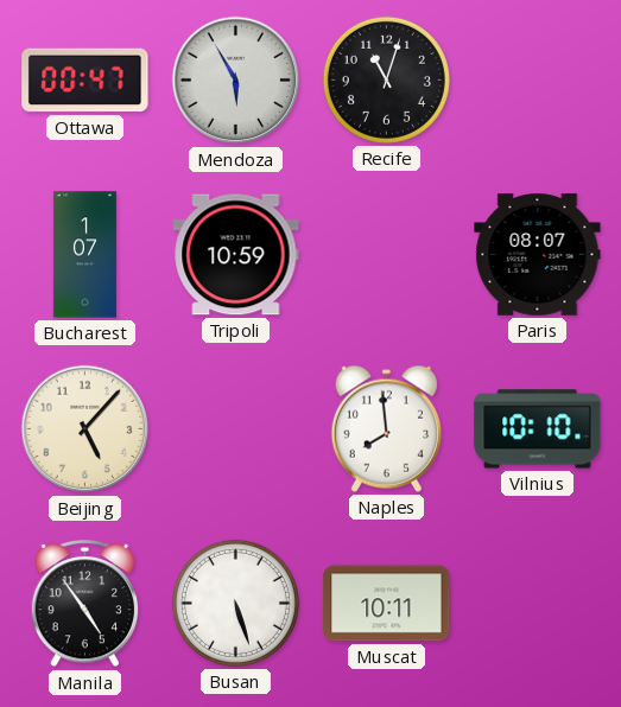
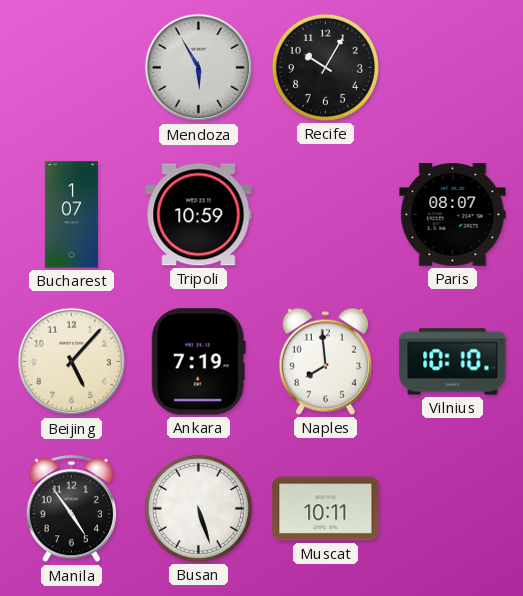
Ottawa: 00:47 -> none
Recife: 11:03 -> 10:05
Ankara: none -> 7:19
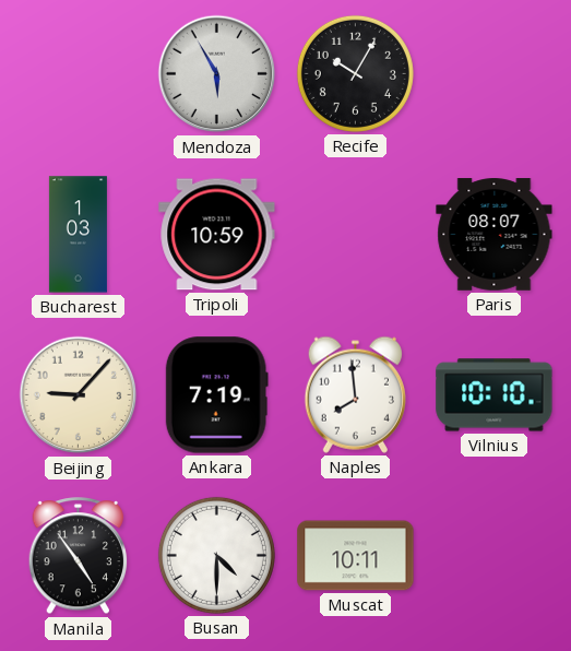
Bucharest: 1:07 -> 1:03
Beijing: 5:07 -> 9:07
Busan: 5:27 -> 4:30
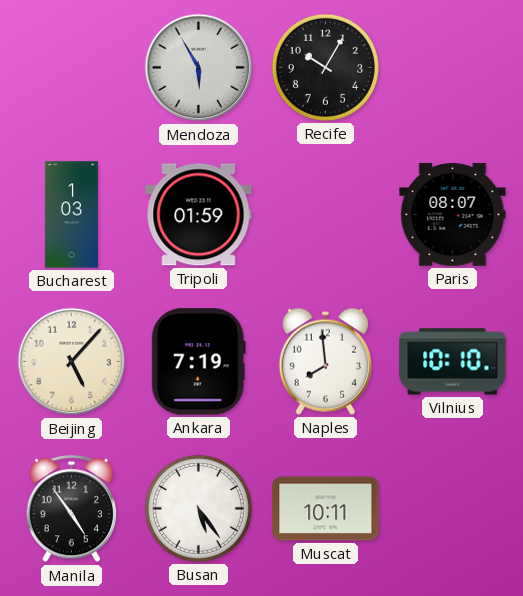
Tripoli: 10:59 -> 01:59
Beijing: 9:07 -> 5:07
Busan: 4:30 -> 5:24
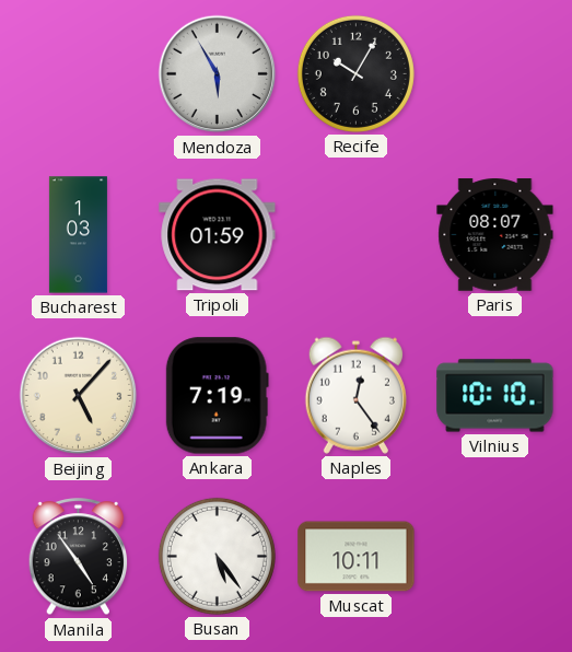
Naples: 7:59 -> 12:24
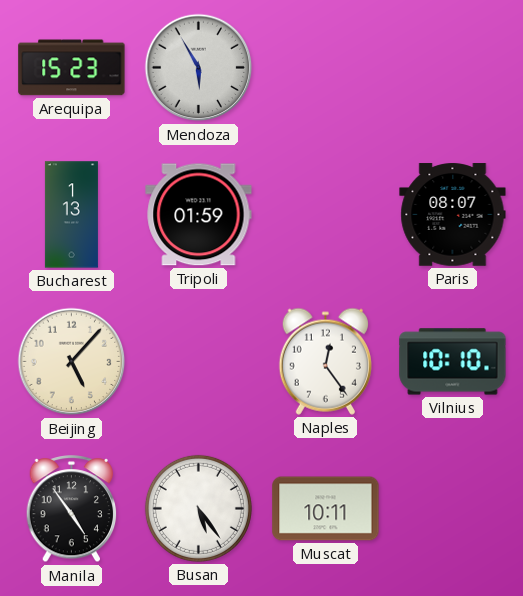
Arequipa: none -> 15:23
Recife: 10:05 -> none
Bucharest: 1:03 -> 1:13
Ankara: 7:19 -> none
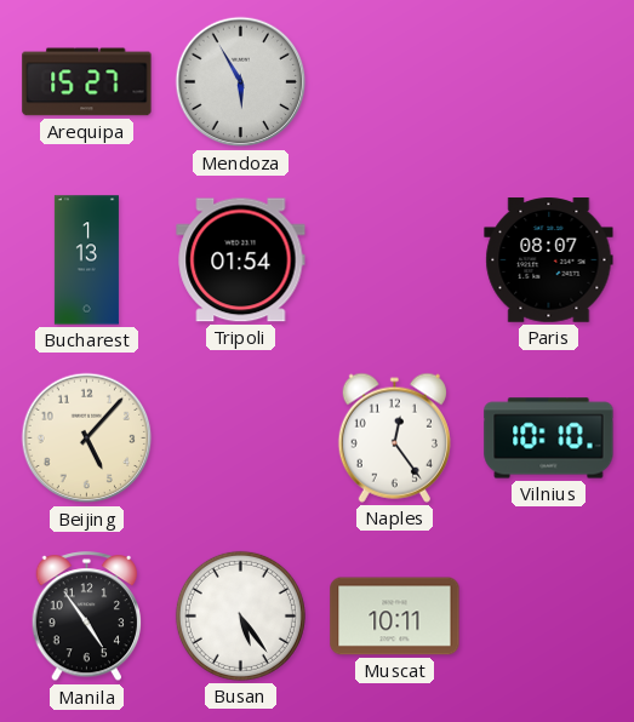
Arequipa: 15:23 -> 15:27
Tripoli: 01:59 -> 01:54
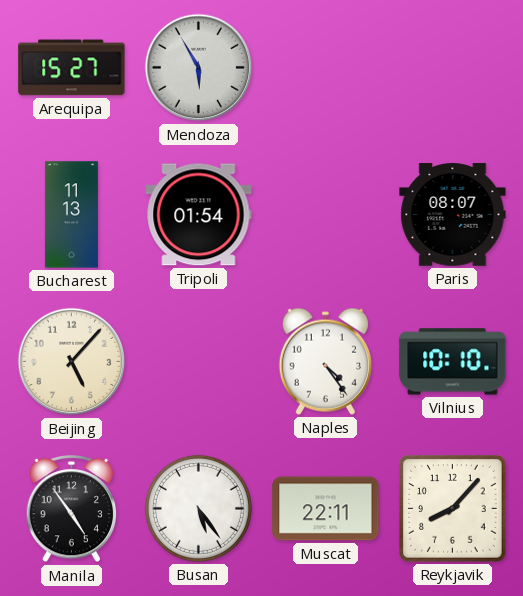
Bucharest: 1:13 -> 11:13
Naples: 12:24 -> 4:24
Muscat: 10:11 -> 22:11
Reykjavik: none -> 8:07
